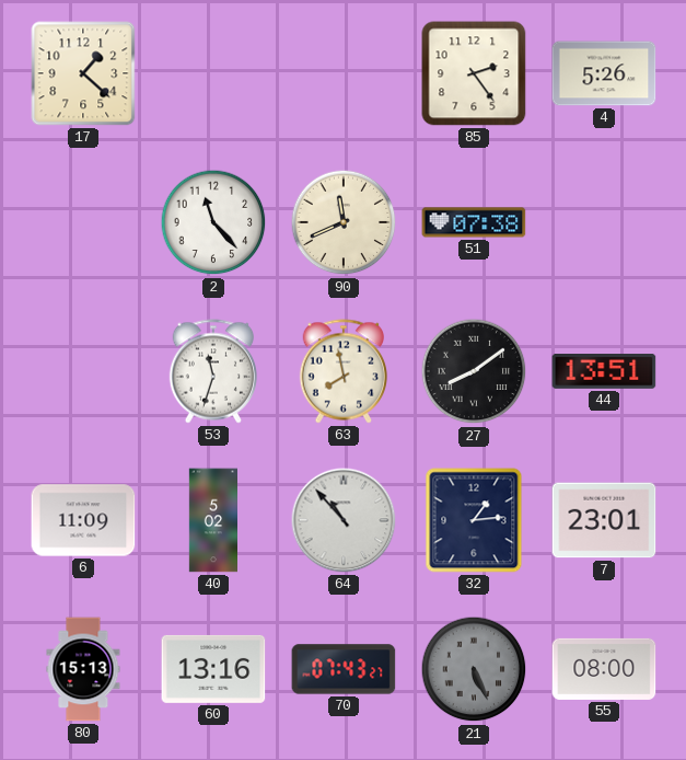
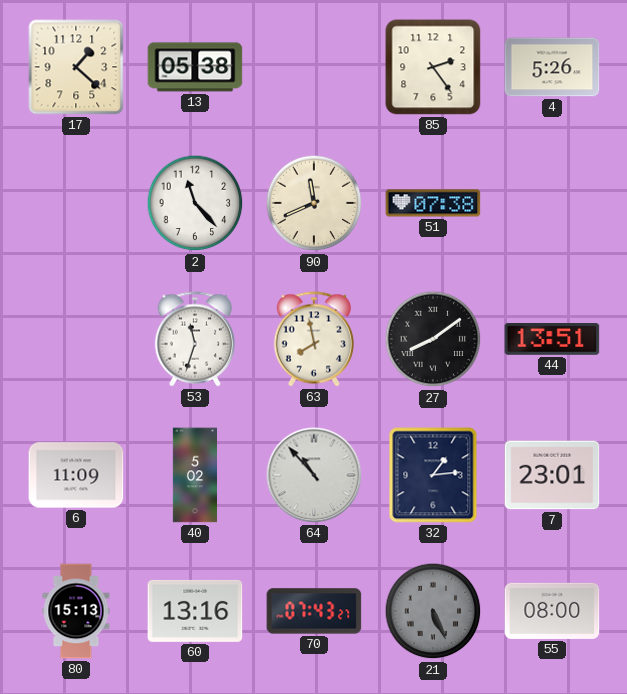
13: none -> 05:38
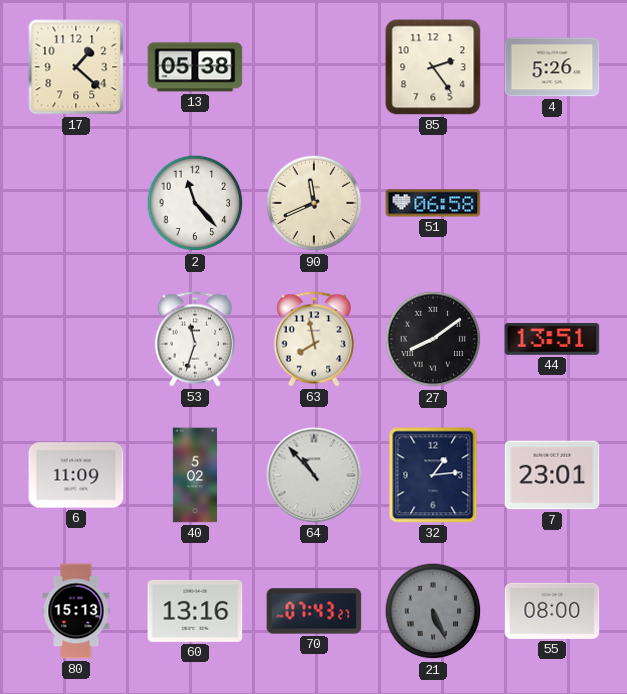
51: 07:38 -> 06:58
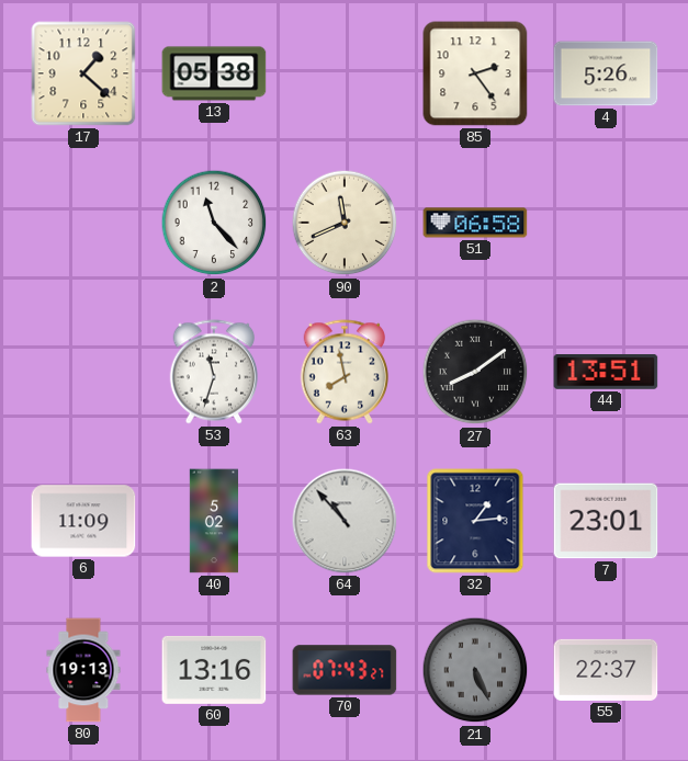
80: 15:13 -> 19:13
55: 08:00 -> 22:37
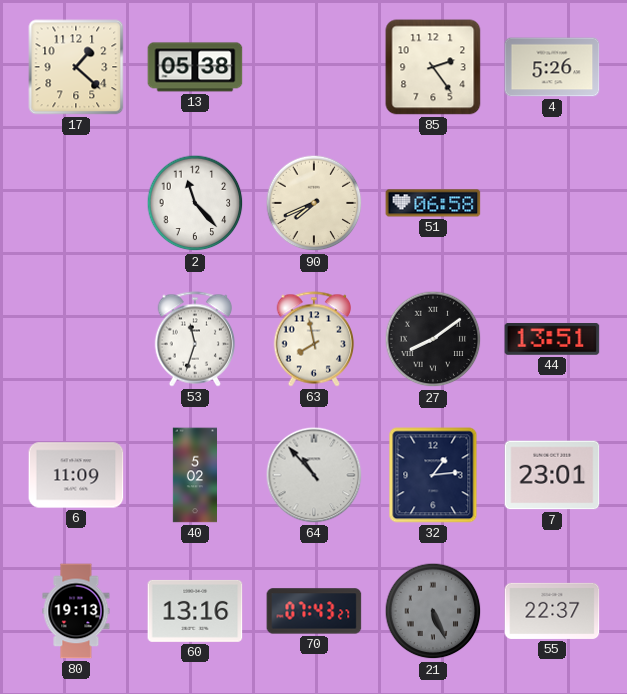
90: 11:41 -> 7:41
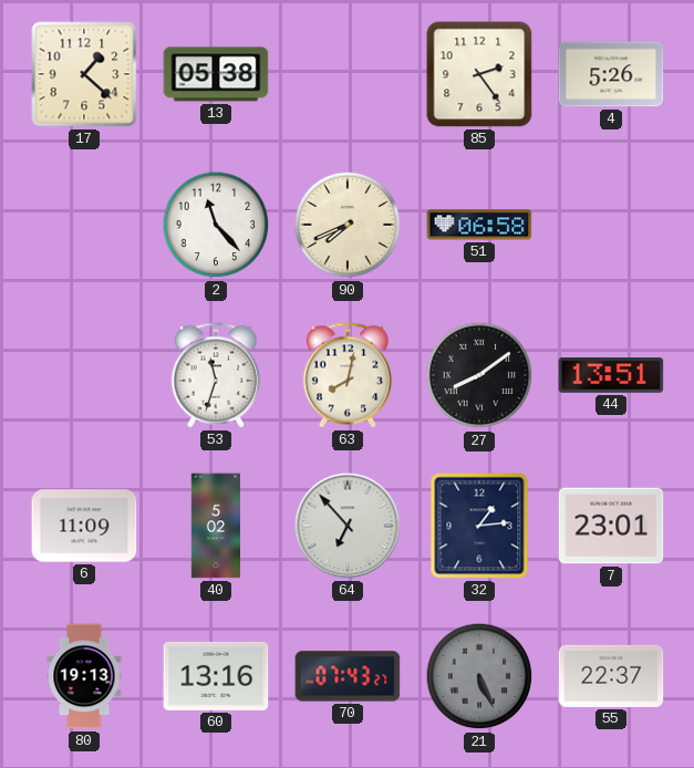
63: 7:58 -> 8:02
64: 10:53 -> 6:53
